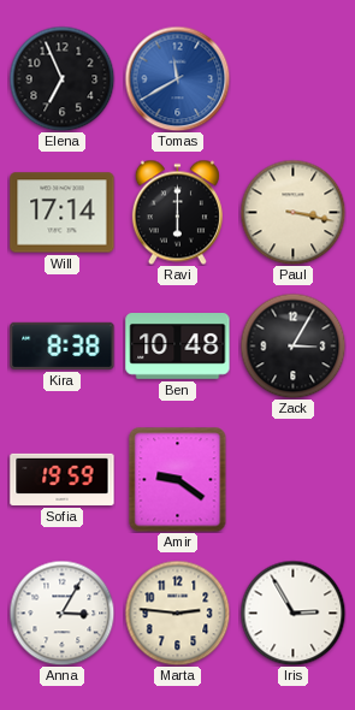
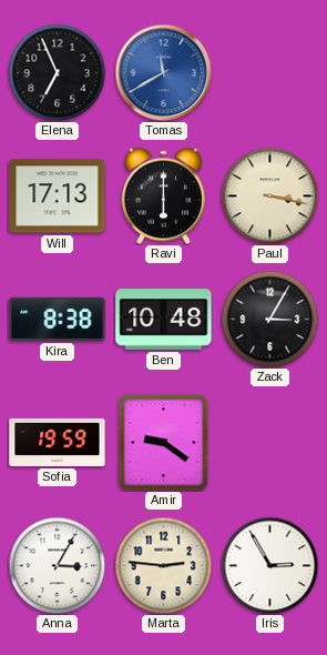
Will: 17:14 -> 17:13
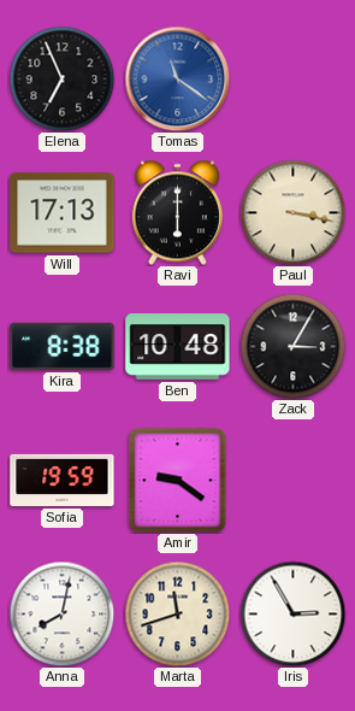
Tomas: 11:40 -> 11:21
Anna: 3:05 -> 8:02
Marta: 2:46 -> 11:42
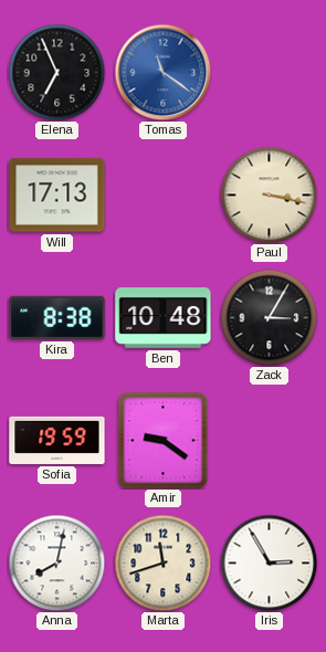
Ravi: 6:00 -> none
